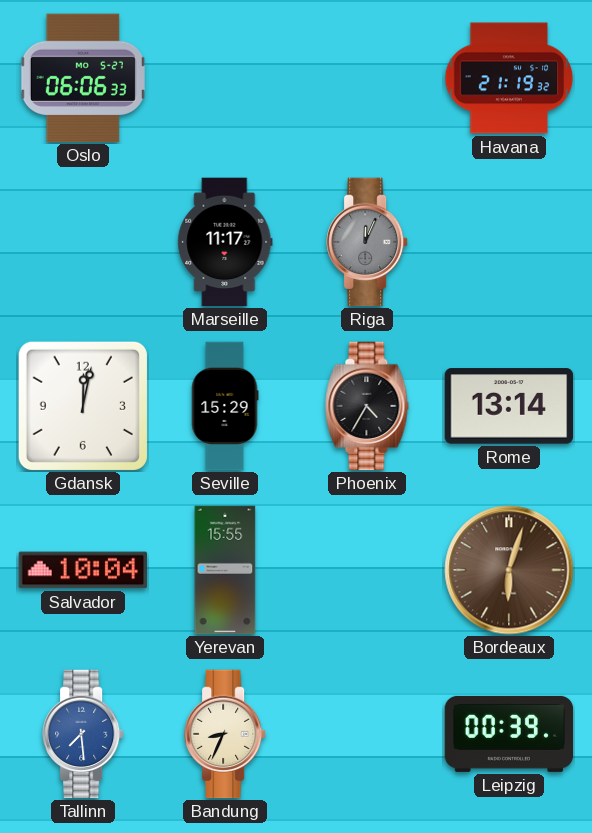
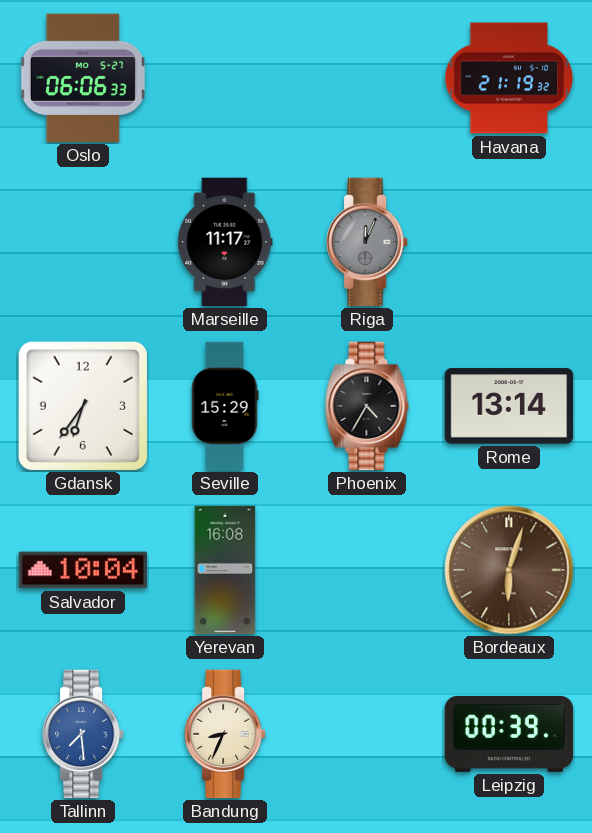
Gdansk: 12:02 -> 6:36
Yerevan: 15:55 -> 16:08
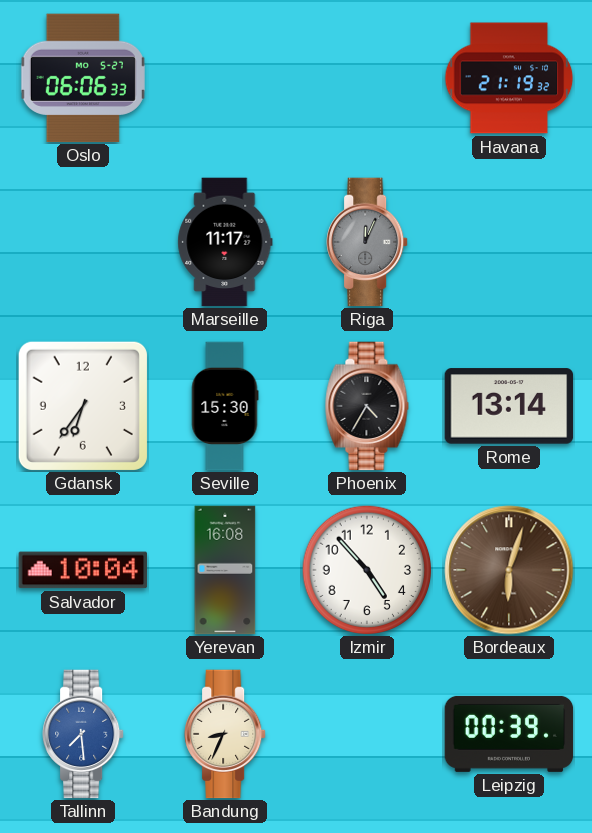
Seville: 15:29 -> 15:30
Izmir: none -> 4:53
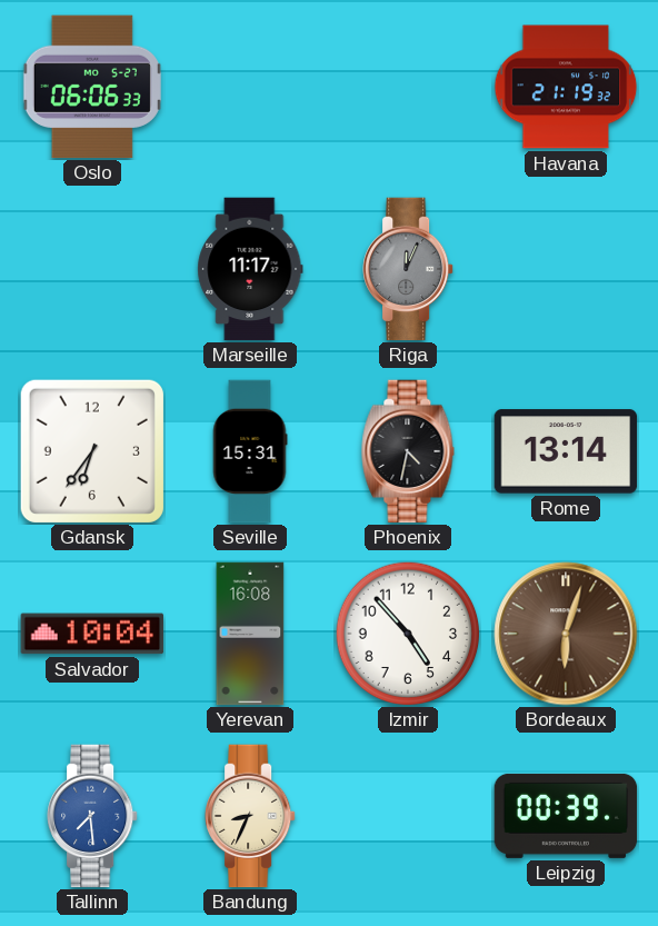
Seville: 15:30 -> 15:31
Phoenix: 4:35 -> 4:32
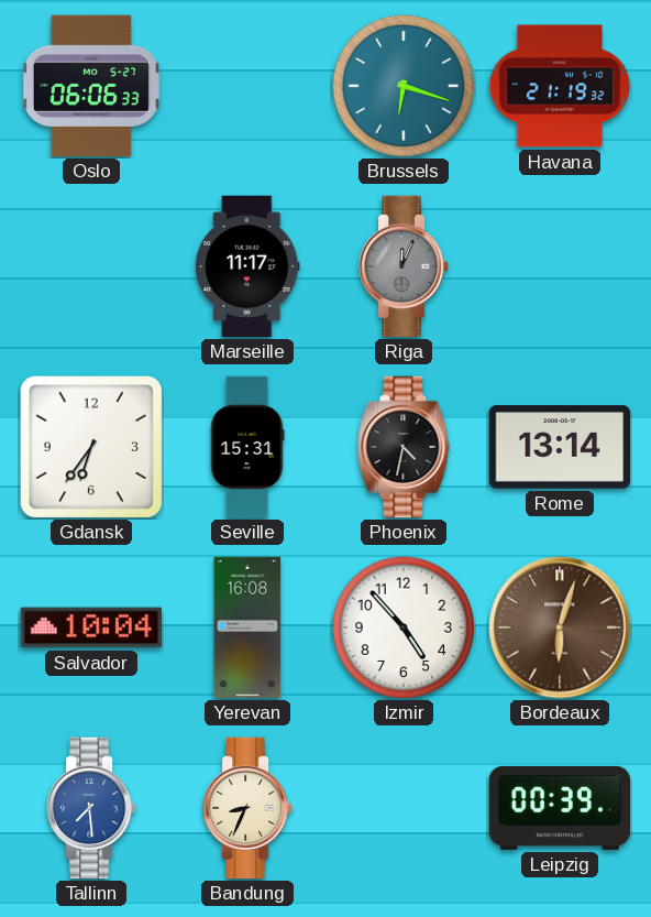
Brussels: none -> 6:18
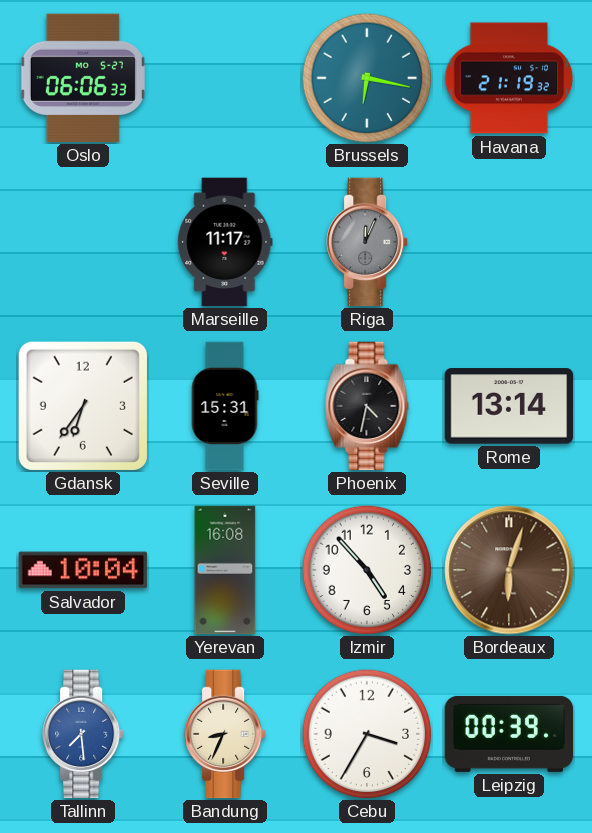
Brussels: 6:18 -> 6:17
Cebu: none -> 3:35
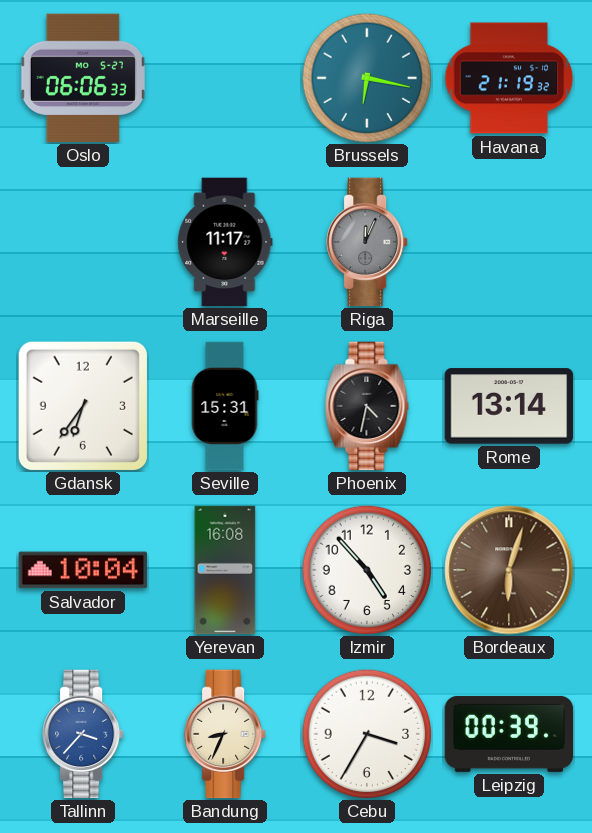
Tallinn: 7:29 -> 3:37
